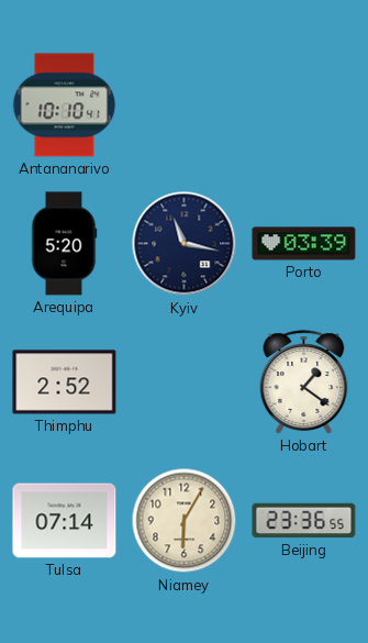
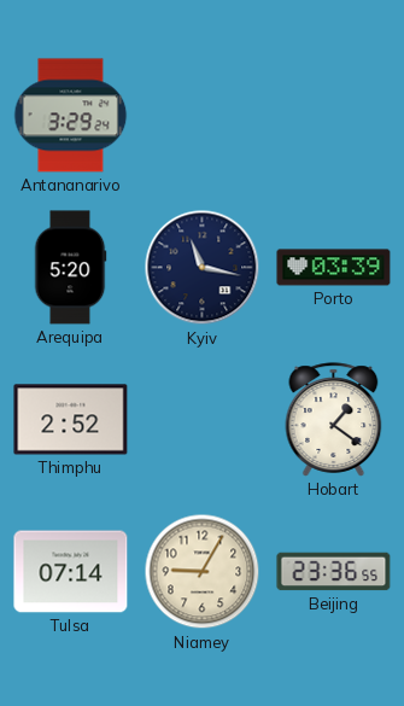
Antananarivo: 10:10 -> 3:29
Niamey: 6:05 -> 9:05
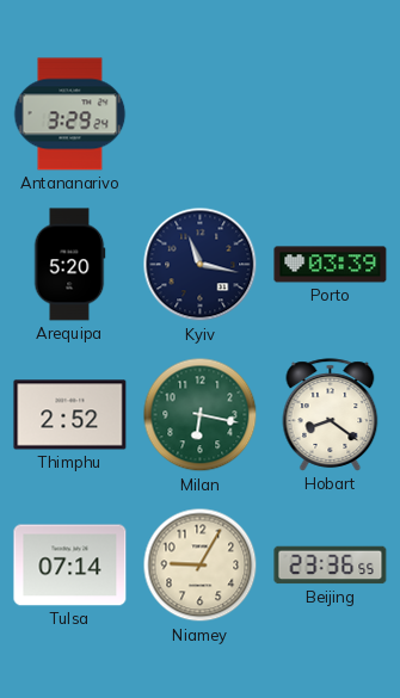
Milan: none -> 6:17
Hobart: 1:21 -> 8:21
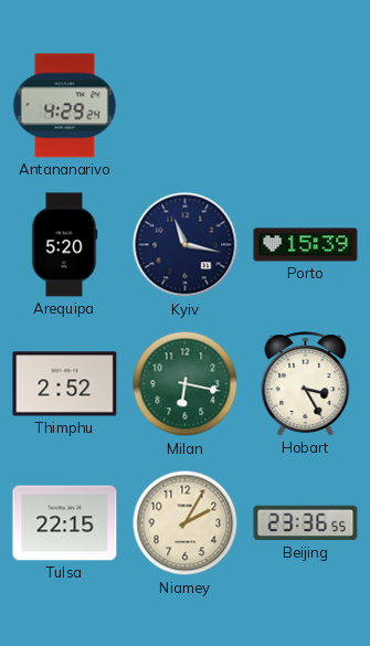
Antananarivo: 3:29 -> 4:29
Porto: 03:39 -> 15:39
Hobart: 8:21 -> 3:25
Tulsa: 07:14 -> 22:15
Niamey: 9:05 -> 2:05
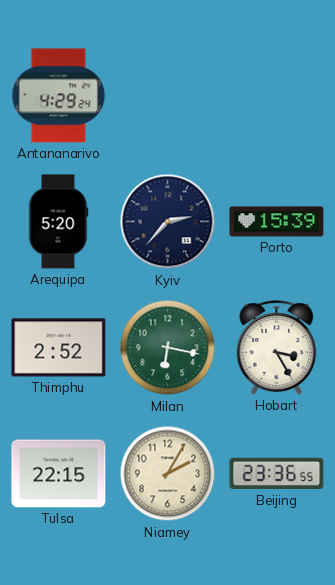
Kyiv: 11:17 -> 2:37
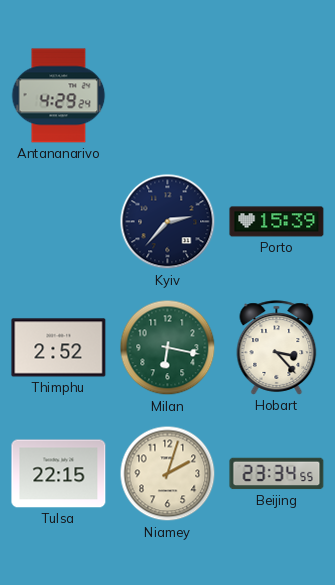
Arequipa: 5:20 -> none
Hobart: 3:25 -> 3:23
Niamey: 2:05 -> 2:03
Beijing: 23:36 -> 23:34
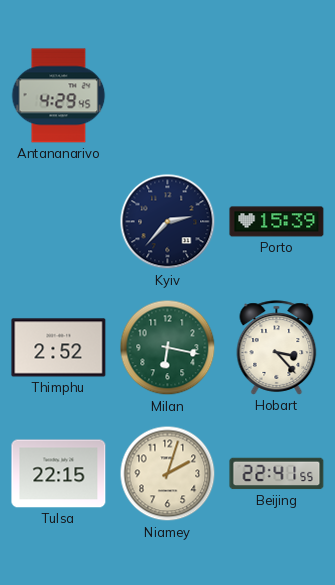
Antananarivo: 4:29:24 -> 4:29:45
Beijing: 23:34 -> 22:41
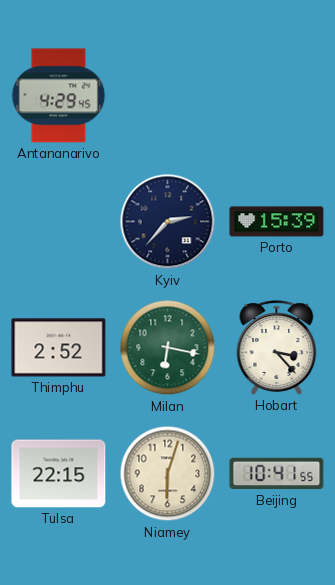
Niamey: 2:03 -> 6:03
Beijing: 22:41 -> 10:41
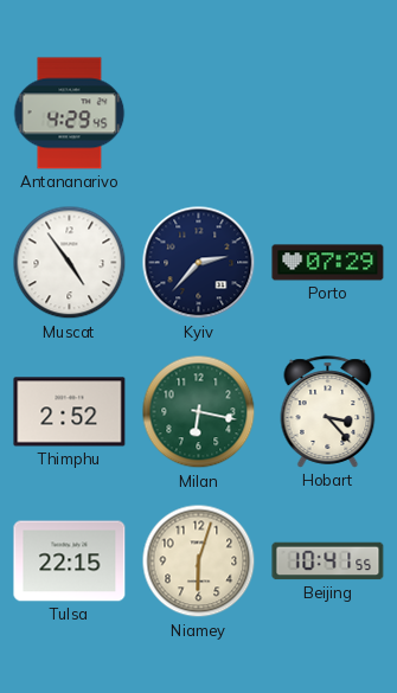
Muscat: none -> 4:54
Porto: 15:39 -> 07:29
